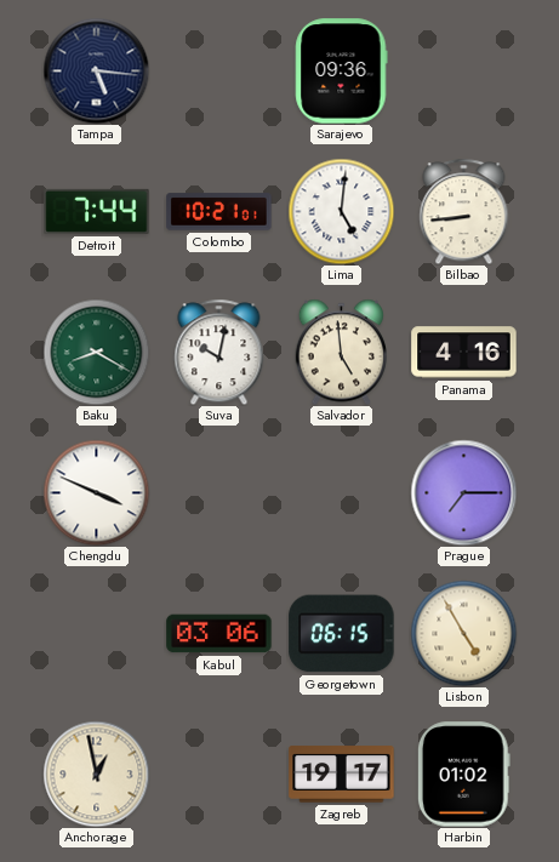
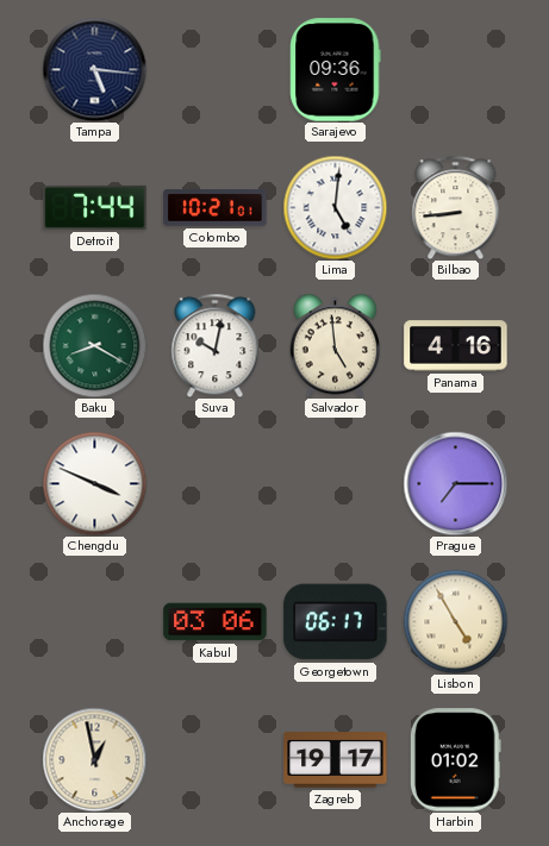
Georgetown: 06:15 -> 06:17
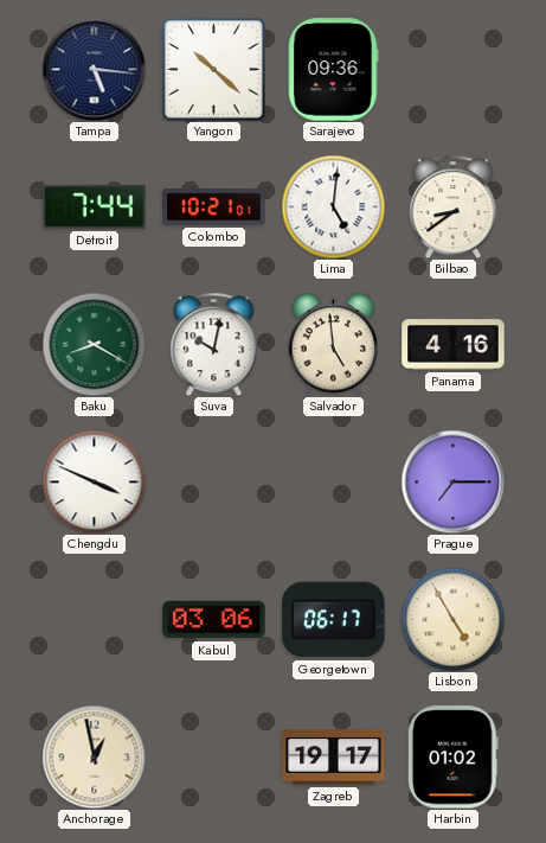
Yangon: none -> 10:22
Bilbao: 8:44 -> 8:39
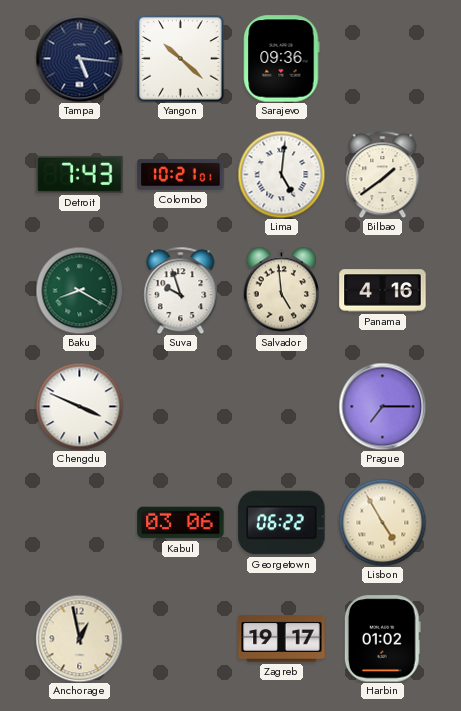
Detroit: 7:44 -> 7:43
Bilbao: 8:39 -> 1:39
Suva: 10:02 -> 9:57
Georgetown: 06:17 -> 06:22
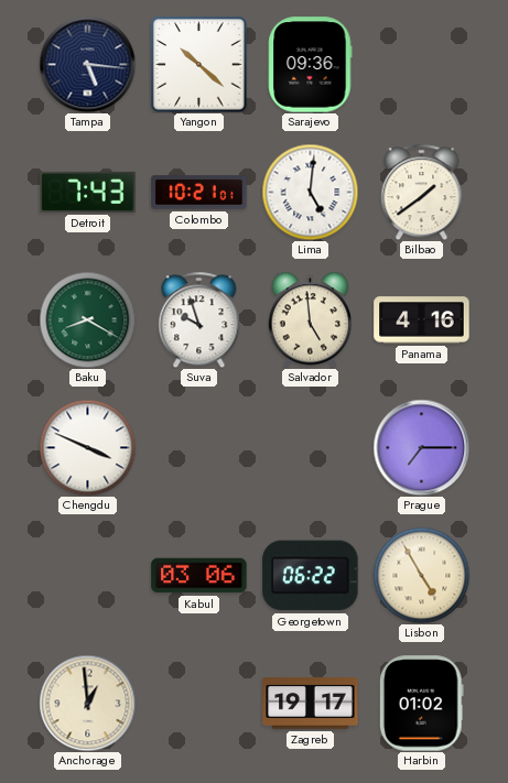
Anchorage: 12:58 -> 12:59
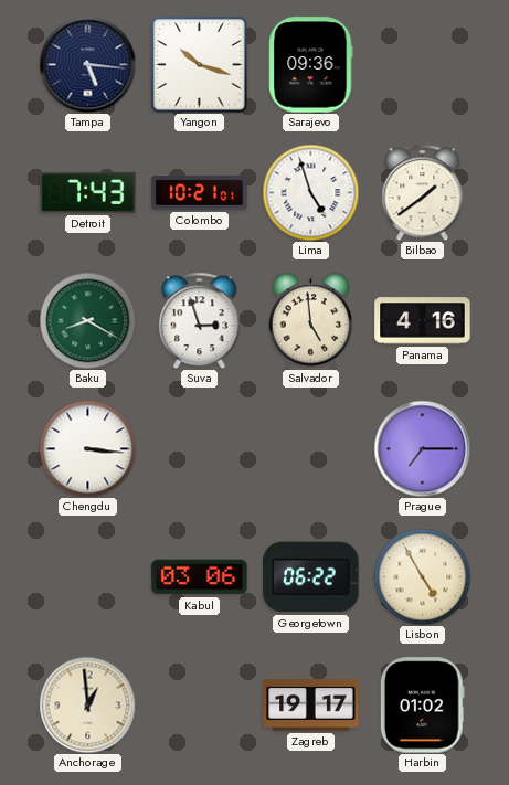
Yangon: 10:22 -> 10:18
Lima: 5:01 -> 4:57
Suva: 9:57 -> 2:57
Chengdu: 3:49 -> 3:16
